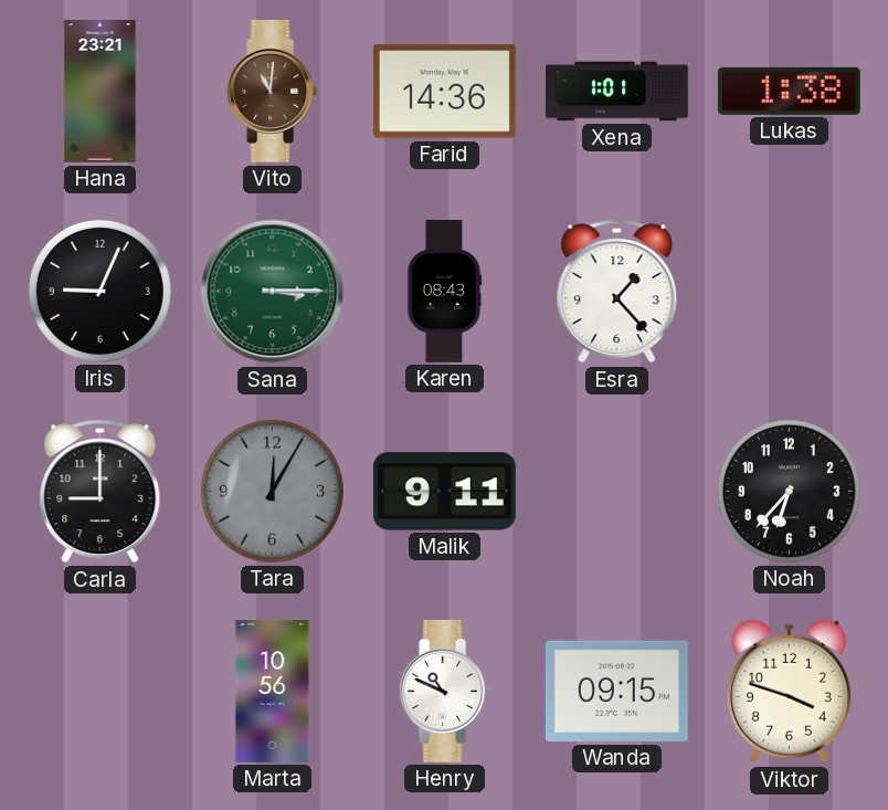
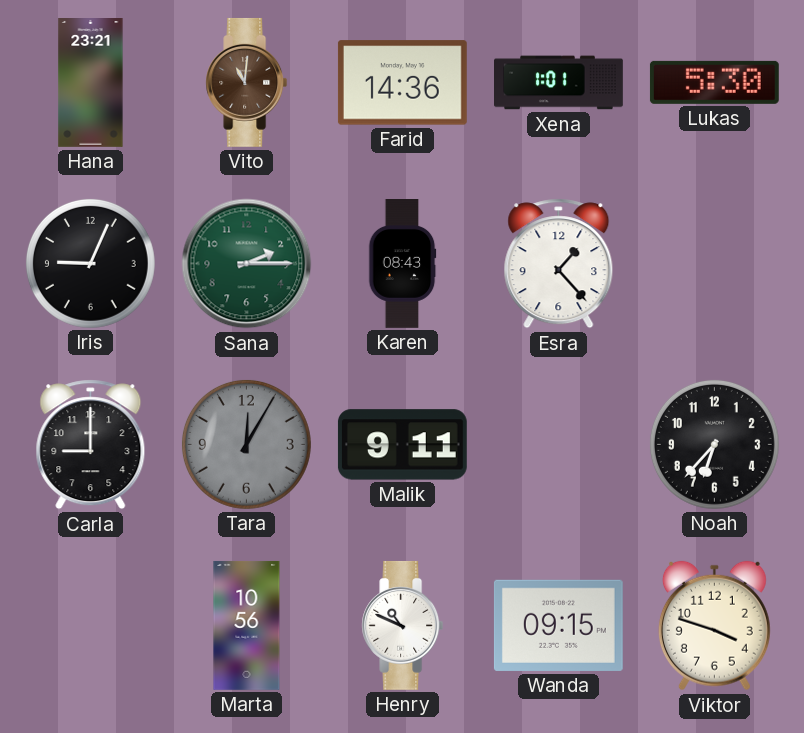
Lukas: 1:38 -> 5:30
Sana: 3:15 -> 2:15
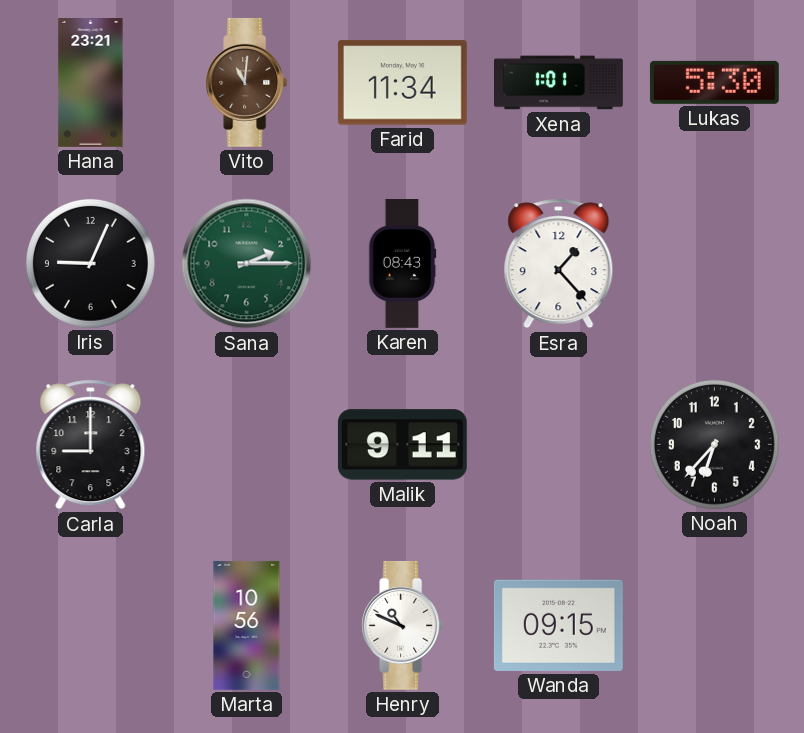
Farid: 14:36 -> 11:34
Tara: 12:05 -> none
Viktor: 3:48 -> none
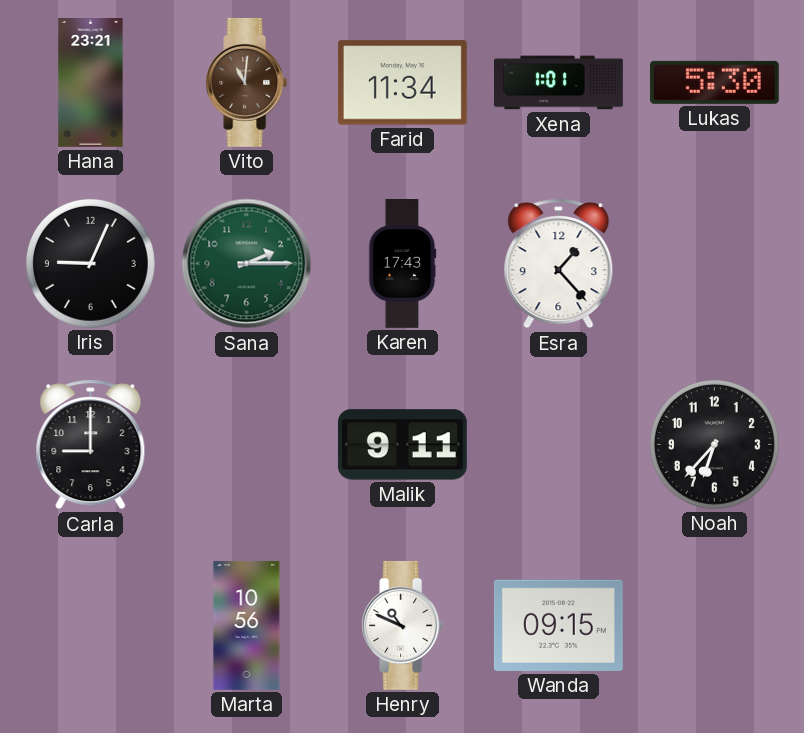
Karen: 08:43 -> 17:43
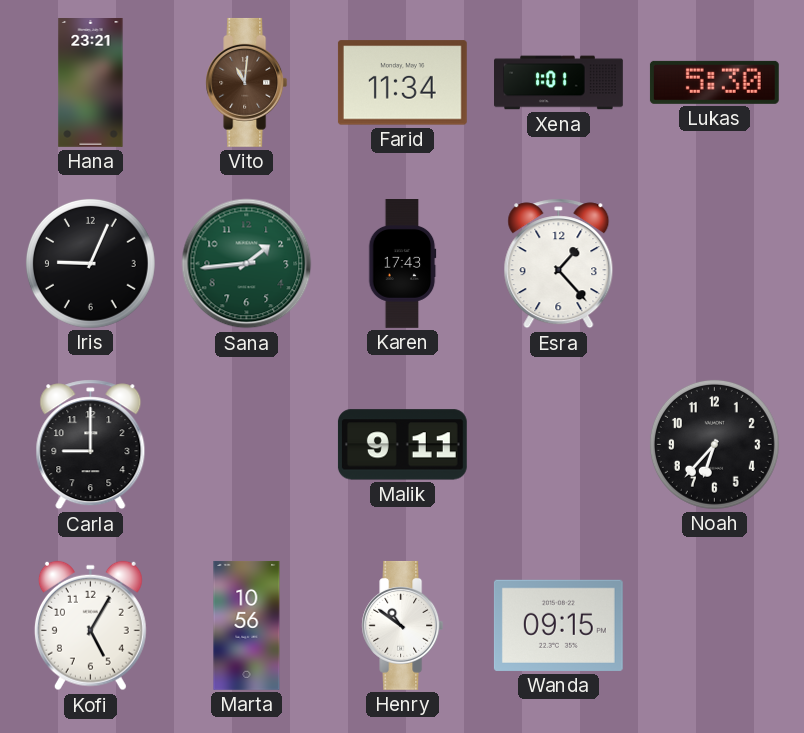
Sana: 2:15 -> 1:44
Kofi: none -> 5:05
Henry: 10:49 -> 10:51
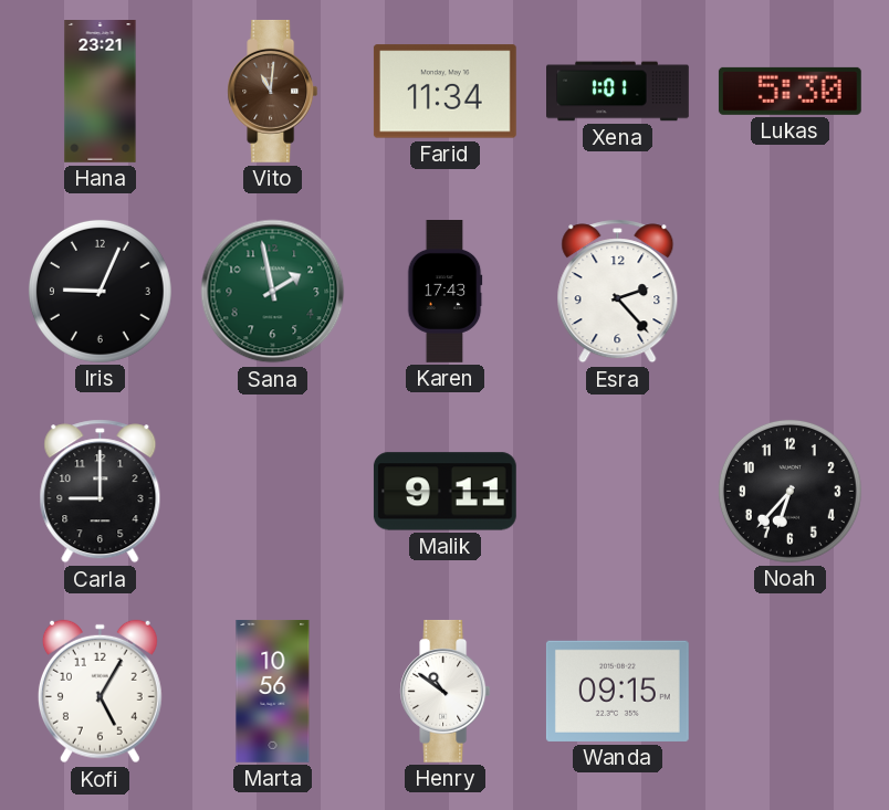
Sana: 1:44 -> 1:58
Esra: 1:23 -> 2:23
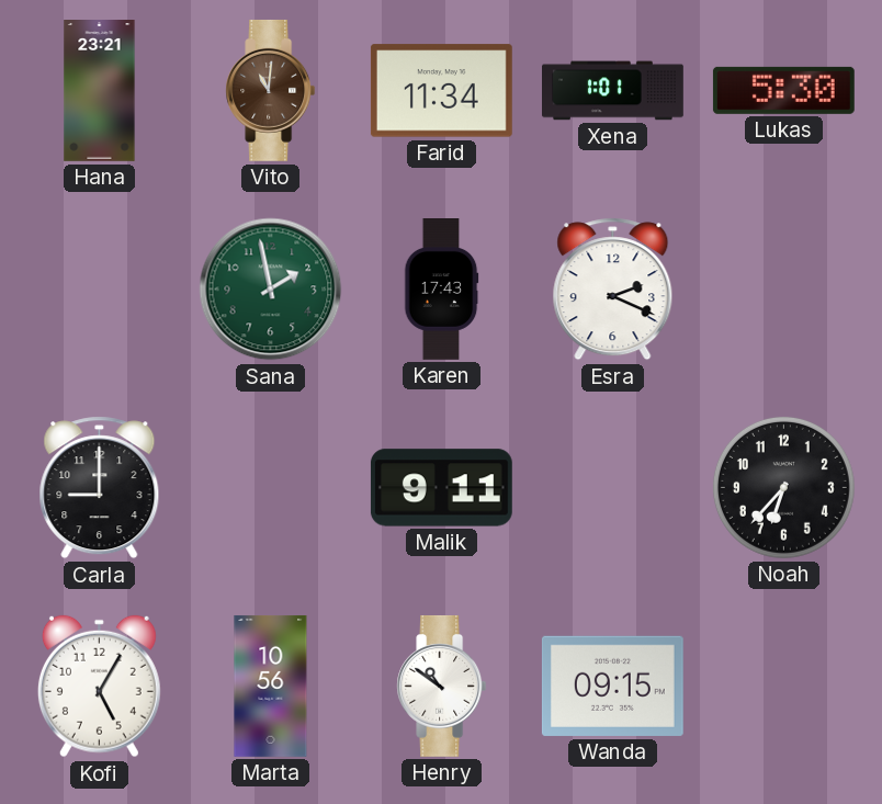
Iris: 9:04 -> none
Esra: 2:23 -> 2:19
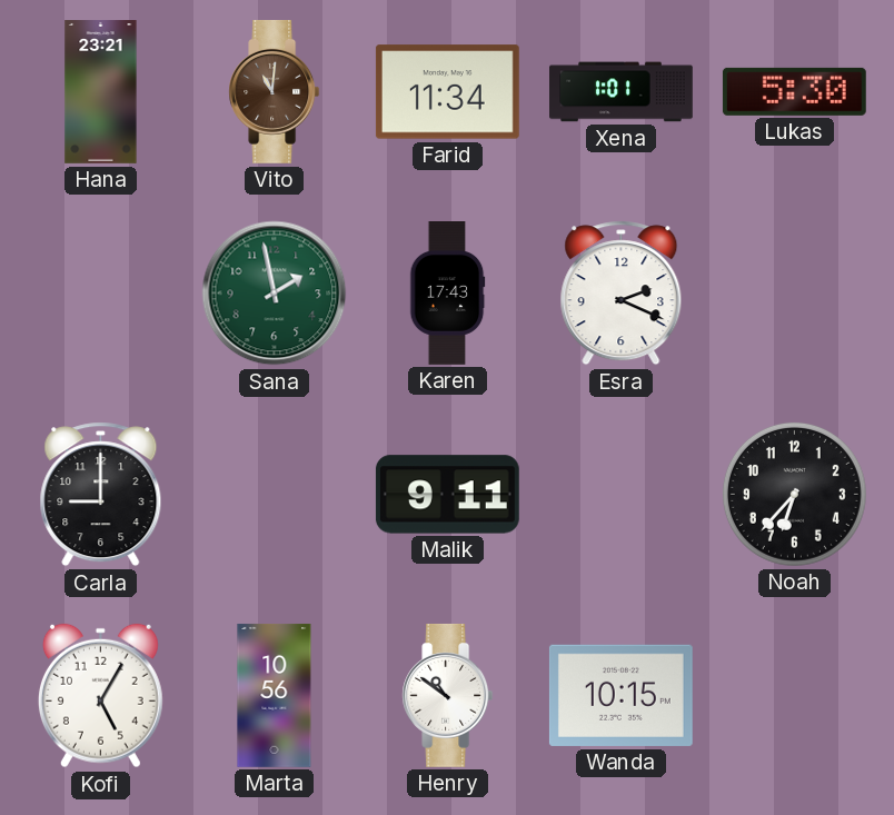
Wanda: 09:15 -> 10:15
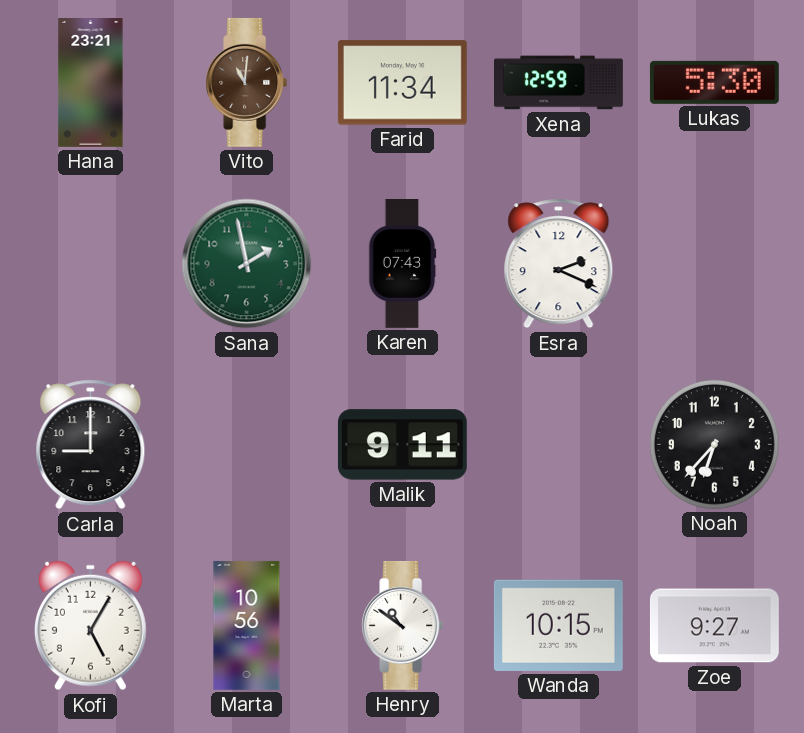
Xena: 1:01 -> 12:59
Karen: 17:43 -> 07:43
Zoe: none -> 9:27
